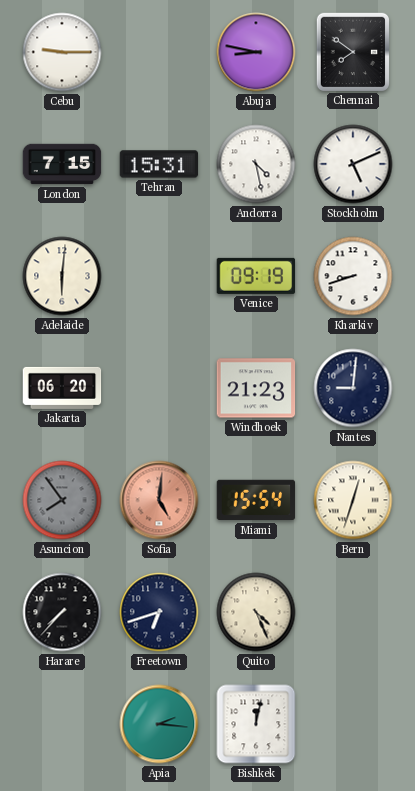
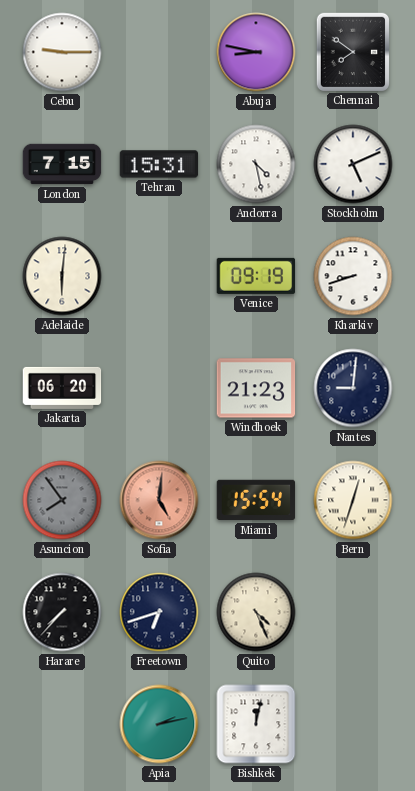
Apia: 2:16 -> 2:13
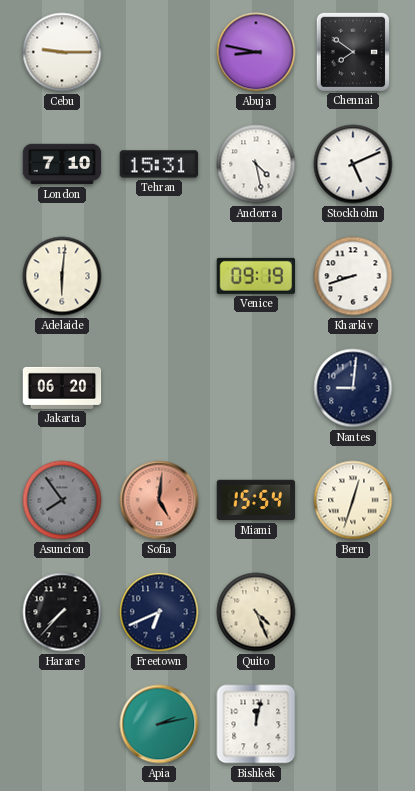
London: 7:15 -> 7:10
Windhoek: 21:23 -> none
Freetown: 6:42 -> 6:41
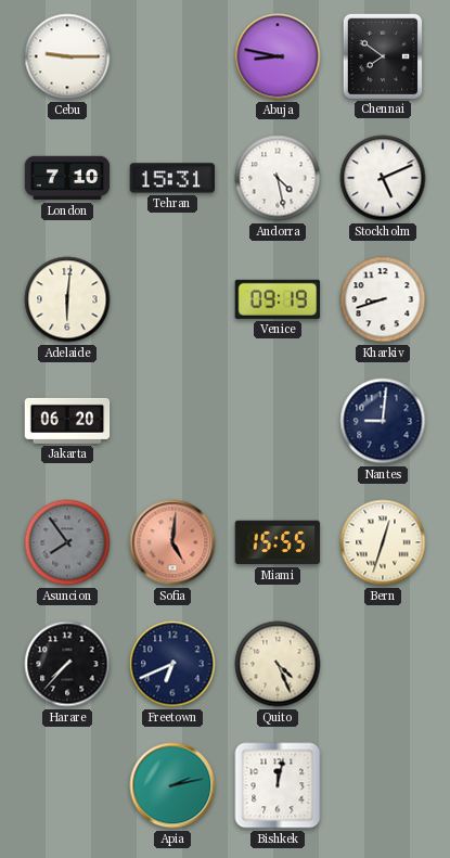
Miami: 15:54 -> 15:55
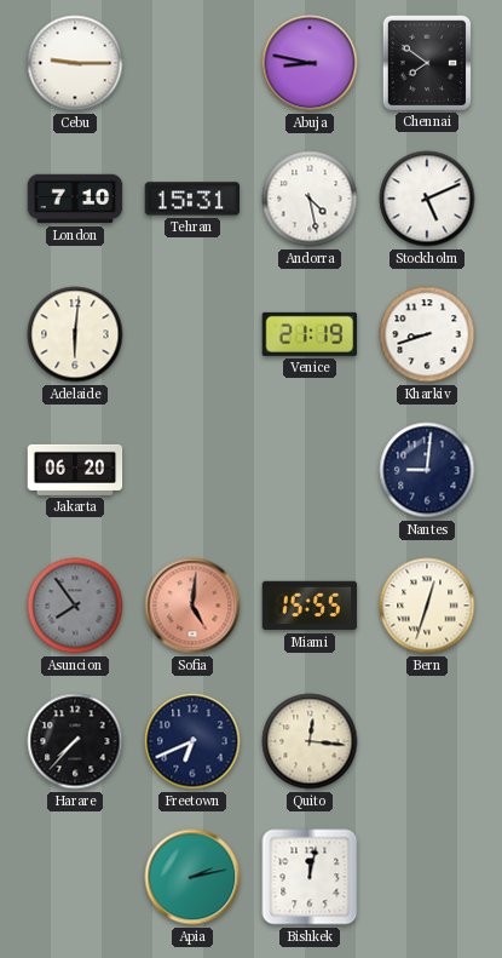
Venice: 09:19 -> 21:19
Quito: 4:26 -> 12:16
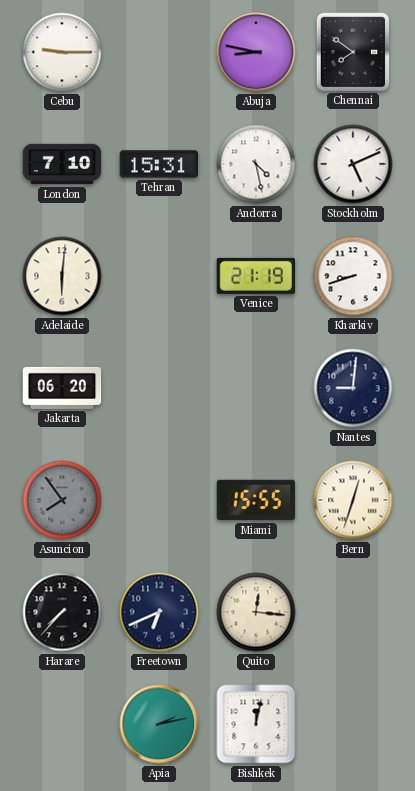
Sofia: 5:01 -> none
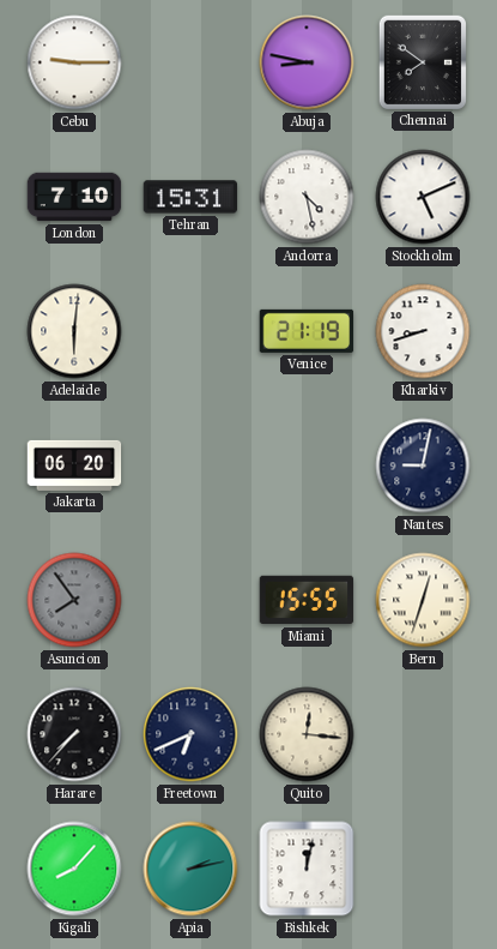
Nantes: 9:01 -> 9:02
Kigali: none -> 8:07
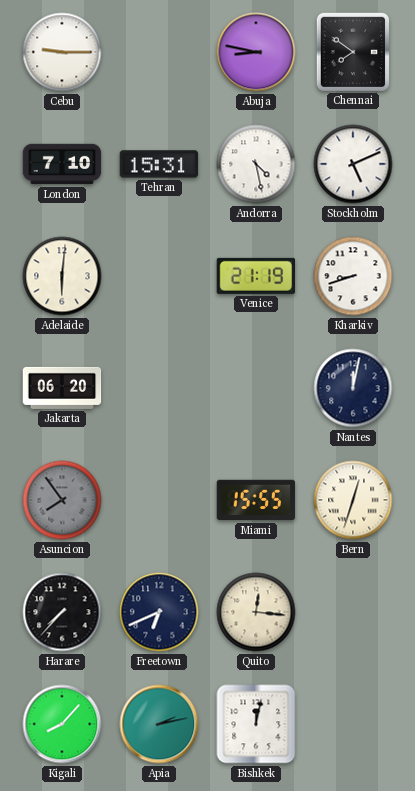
Nantes: 9:02 -> 12:02
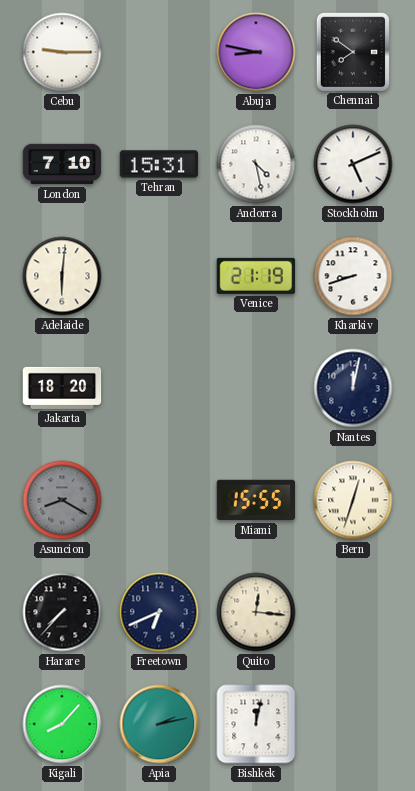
Jakarta: 06:20 -> 18:20
Asuncion: 7:54 -> 8:20
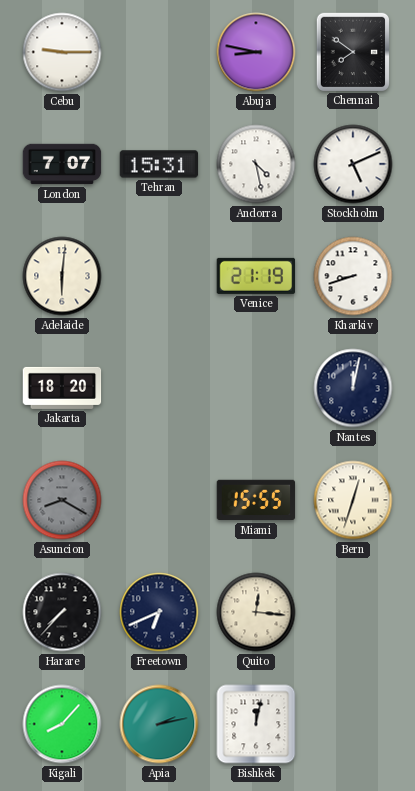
London: 7:10 -> 7:07
